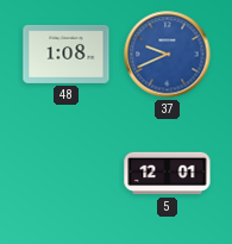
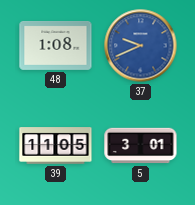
39: none -> 11:05
5: 12:01 -> 3:01
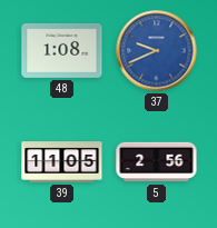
5: 3:01 -> 2:56
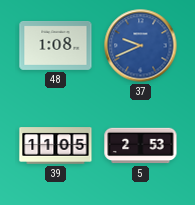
5: 2:56 -> 2:53
